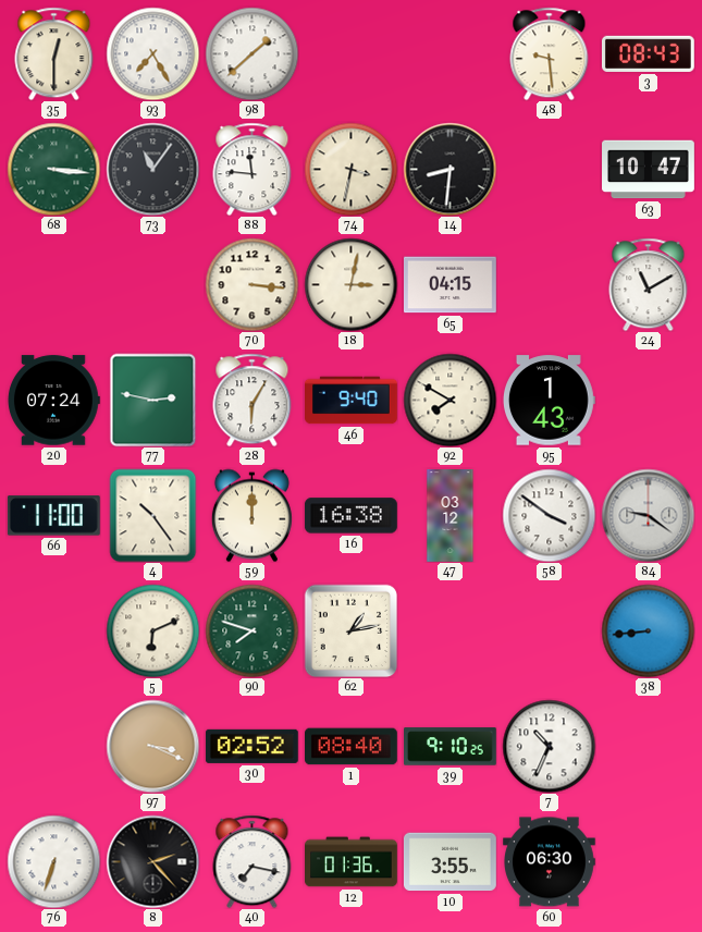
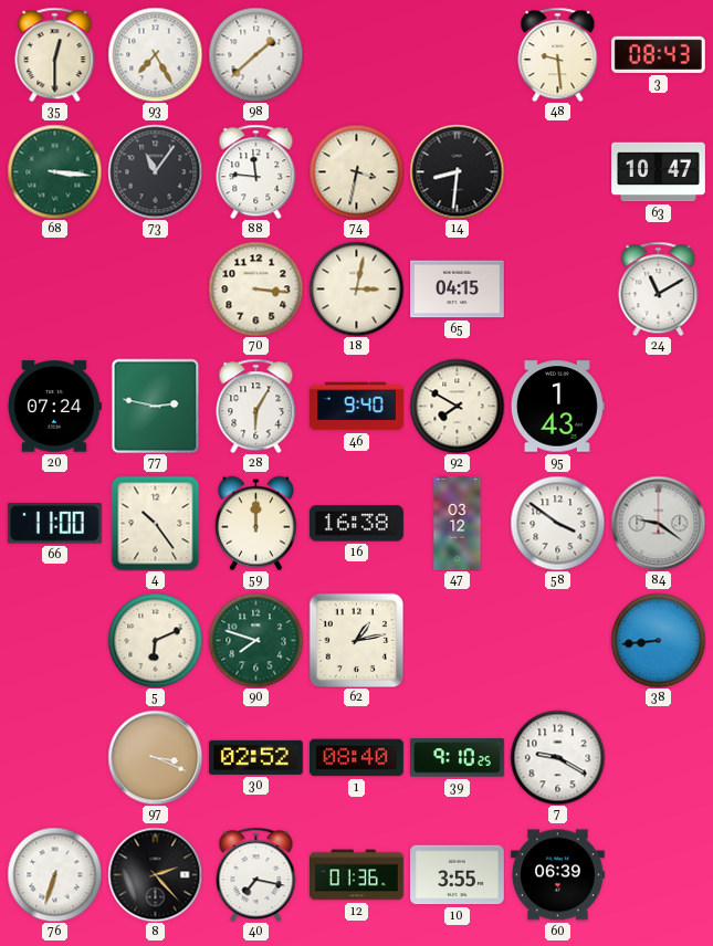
7: 10:34 -> 9:20
60: 06:30 -> 06:39
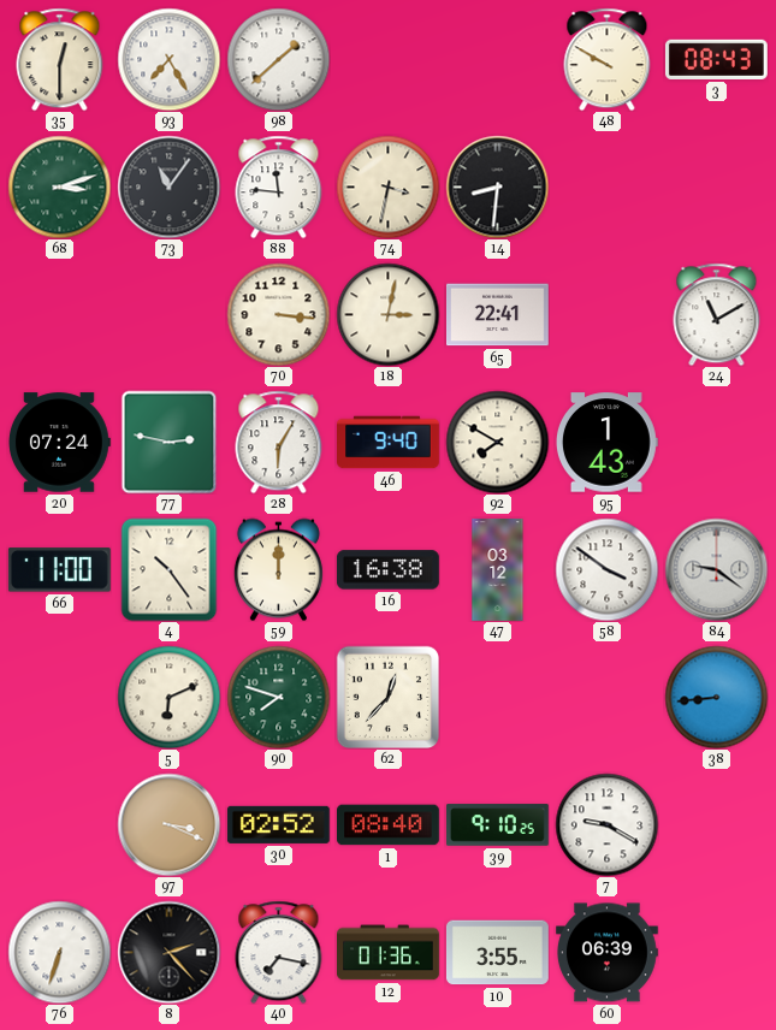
48: 9:29 -> 9:50
68: 3:16 -> 3:12
63: 10:47 -> none
65: 04:15 -> 22:41
62: 1:13 -> 12:37
